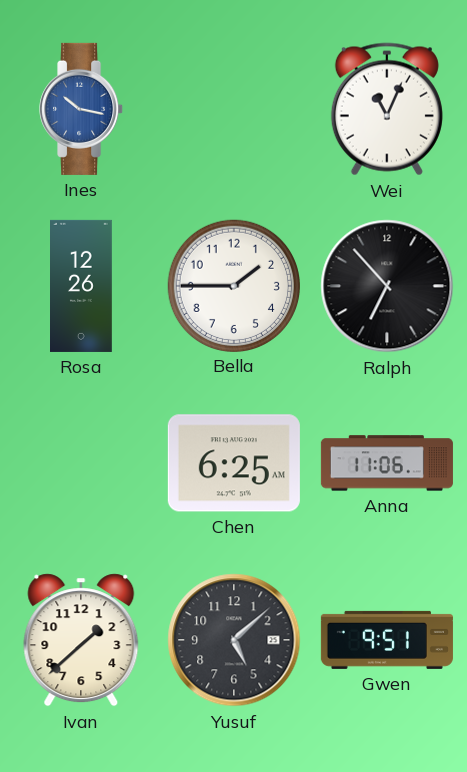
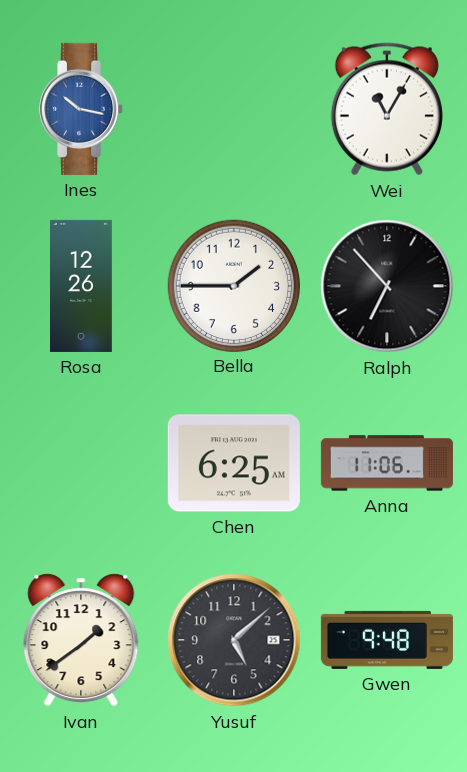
Wei: 11:04 -> 11:05
Ivan: 1:38 -> 1:39
Gwen: 9:51 -> 9:48
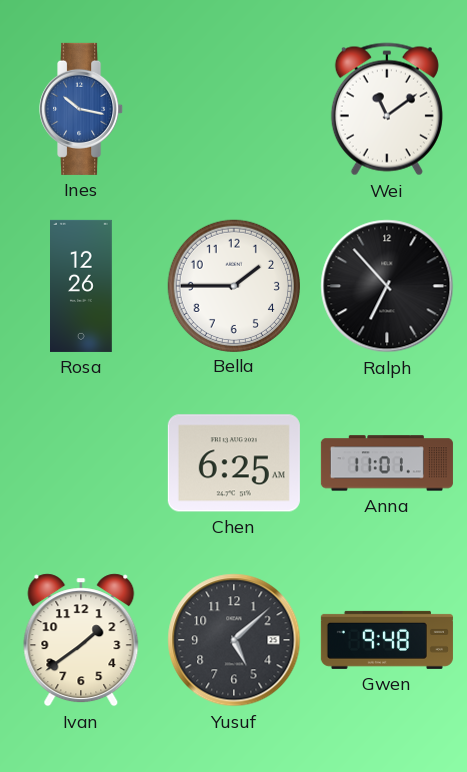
Wei: 11:05 -> 11:09
Anna: 11:06 -> 11:01
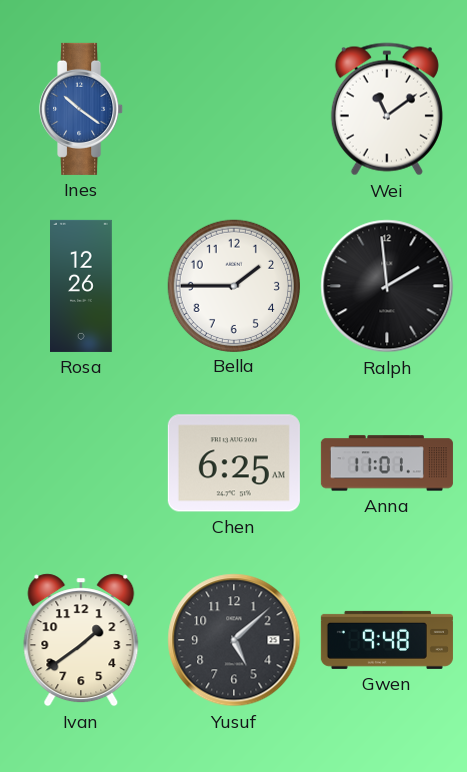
Ines: 10:17 -> 10:21
Ralph: 6:53 -> 1:59
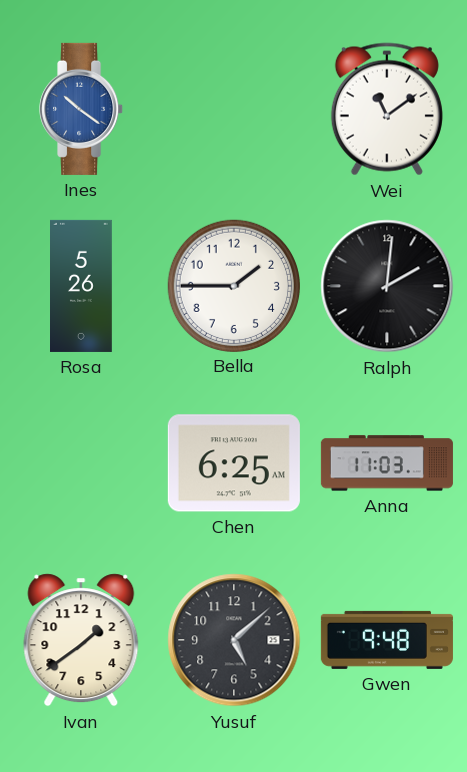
Rosa: 12:26 -> 5:26
Ralph: 1:59 -> 2:01
Anna: 11:01 -> 11:03
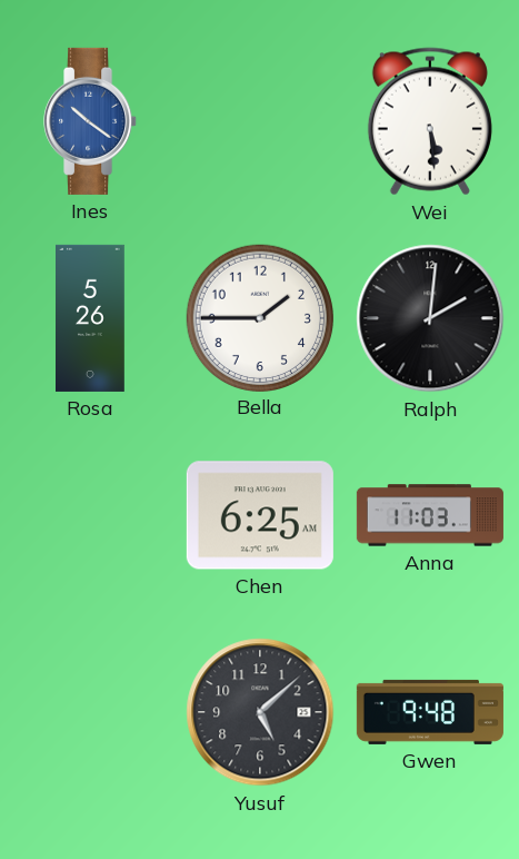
Wei: 11:09 -> 5:29
Ivan: 1:39 -> none
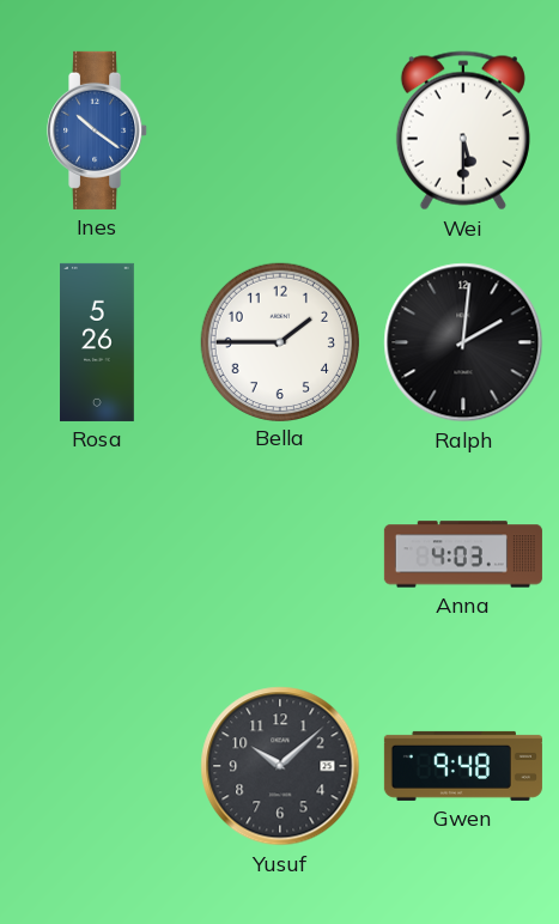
Wei: 5:29 -> 5:30
Chen: 6:25 -> none
Anna: 11:03 -> 4:03
Yusuf: 5:08 -> 10:08
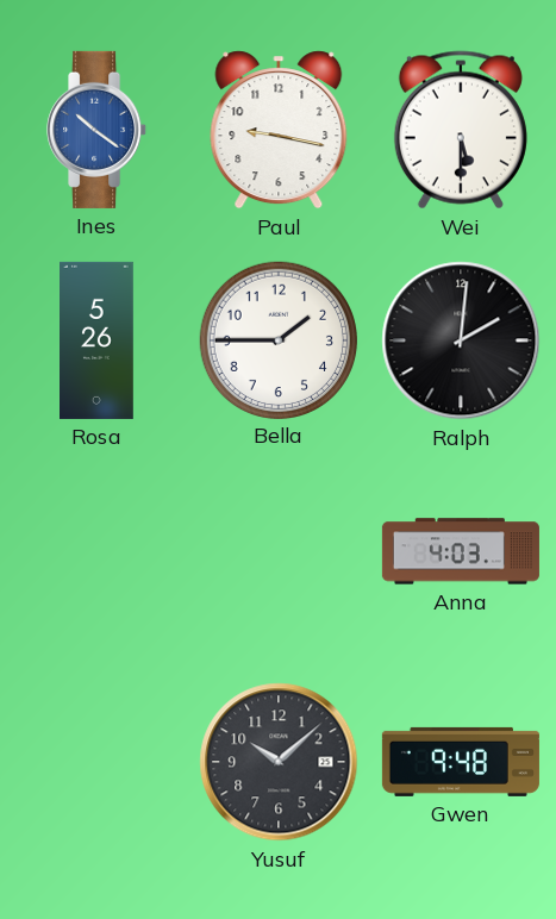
Paul: none -> 9:17
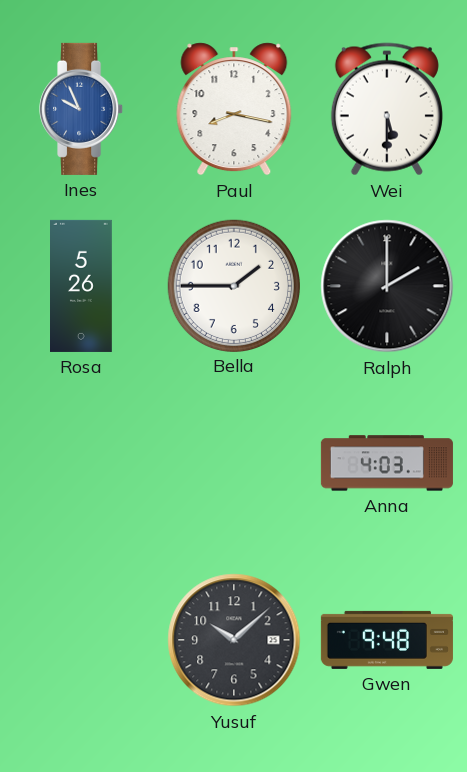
Ines: 10:21 -> 9:56
Paul: 9:17 -> 8:17
Ralph: 2:01 -> 2:00
